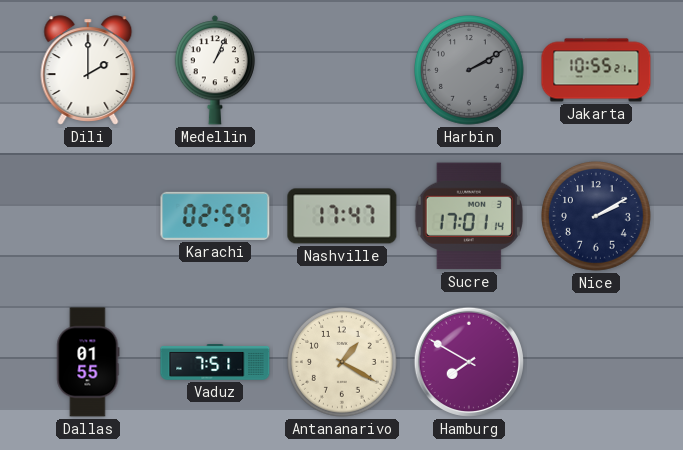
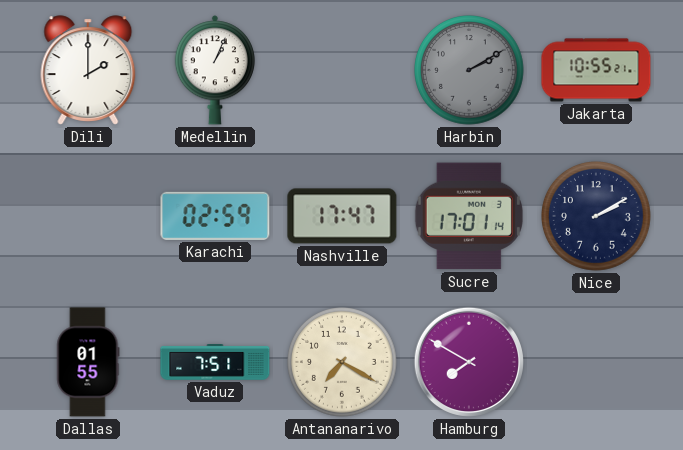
Antananarivo: 1:20 -> 7:20
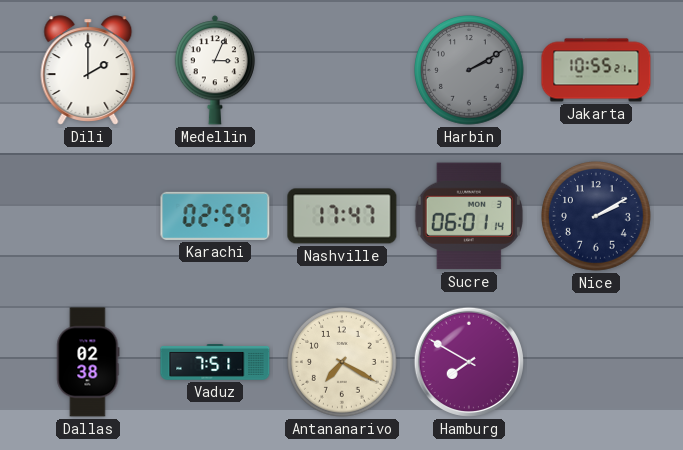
Medellin: 1:04 -> 3:04
Sucre: 17:01 -> 06:01
Dallas: 01:55 -> 02:38
